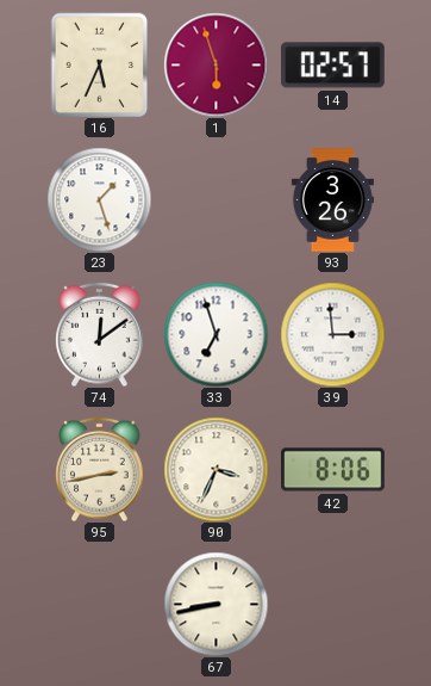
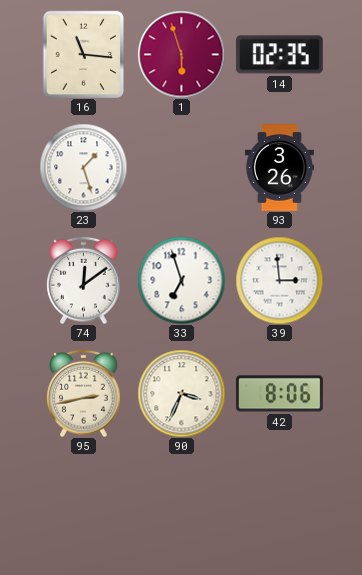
16: 5:34 -> 11:16
14: 02:57 -> 02:35
67: 8:43 -> none
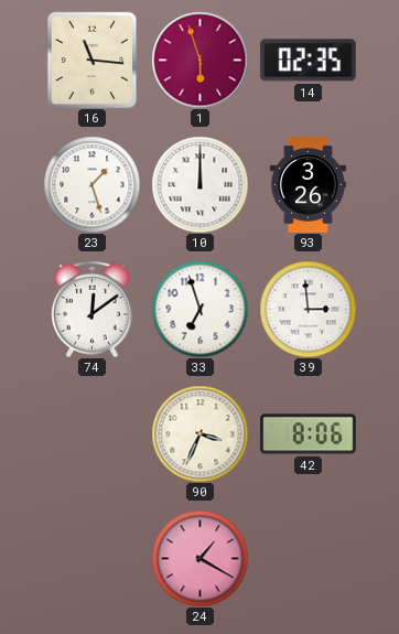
10: none -> 12:00
95: 2:43 -> none
24: none -> 1:20
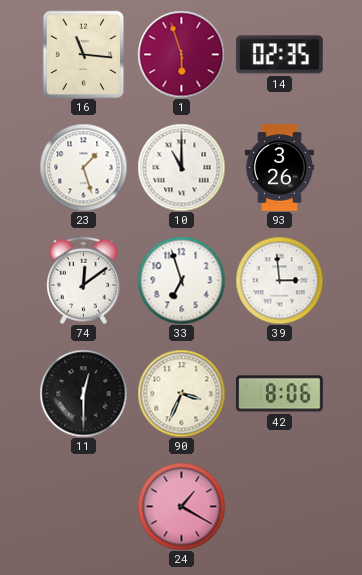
10: 12:00 -> 11:00
11: none -> 12:30
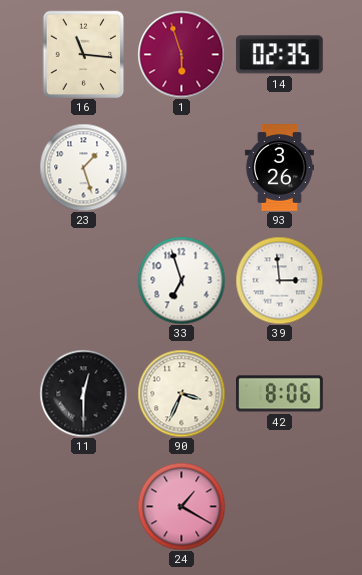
10: 11:00 -> none
74: 12:09 -> none
